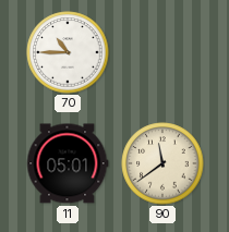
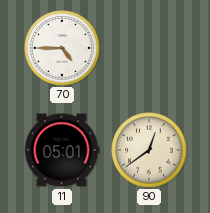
70: 10:45 -> 4:45
90: 11:39 -> 12:39
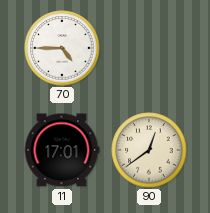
11: 05:01 -> 17:01
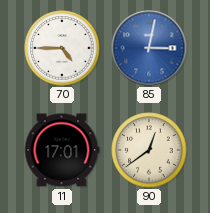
85: none -> 3:02
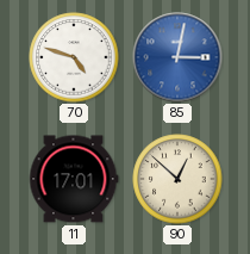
70: 4:45 -> 4:48
90: 12:39 -> 12:52
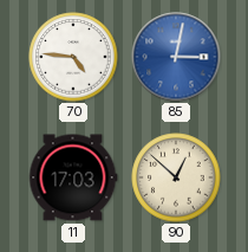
70: 4:48 -> 4:46
11: 17:01 -> 17:03
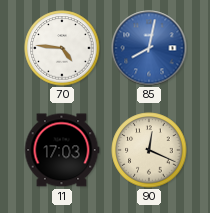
85: 3:02 -> 8:02
90: 12:52 -> 12:19
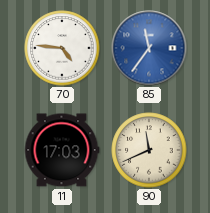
85: 8:02 -> 11:36
90: 12:19 -> 11:41
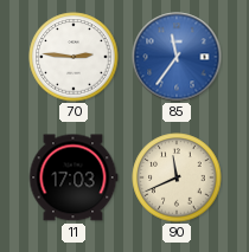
70: 4:46 -> 2:46
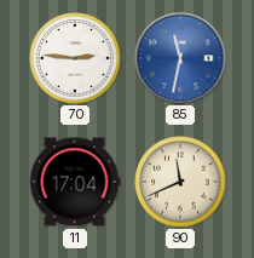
85: 11:36 -> 11:32
11: 17:03 -> 17:04
